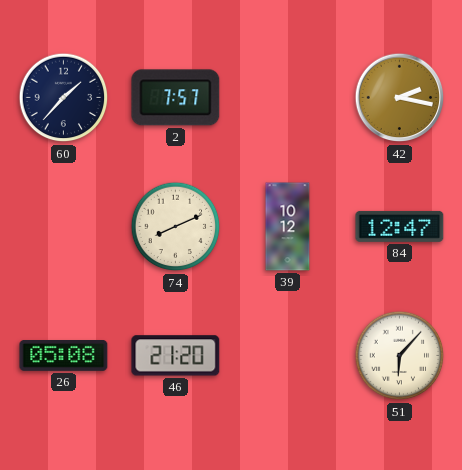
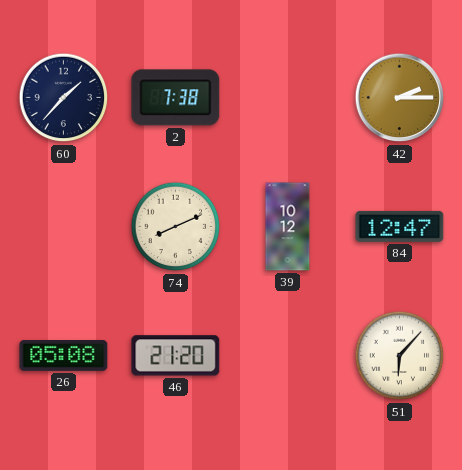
2: 7:57 -> 7:38
42: 2:17 -> 2:15
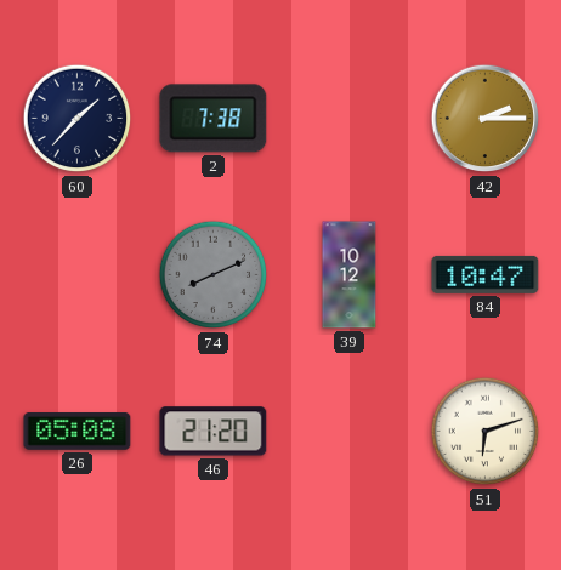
74 dial: cream -> grey
84: 12:47 -> 10:47
51: 6:07 -> 6:12
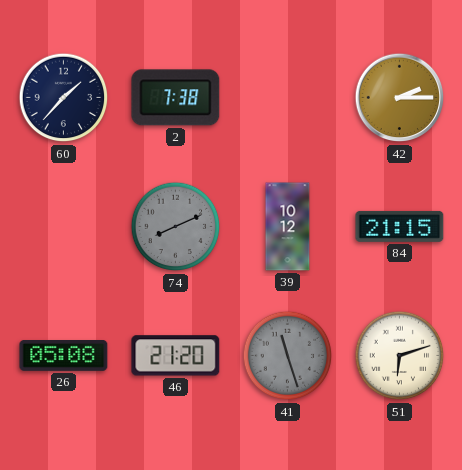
84: 10:47 -> 21:15
41: none -> 11:27
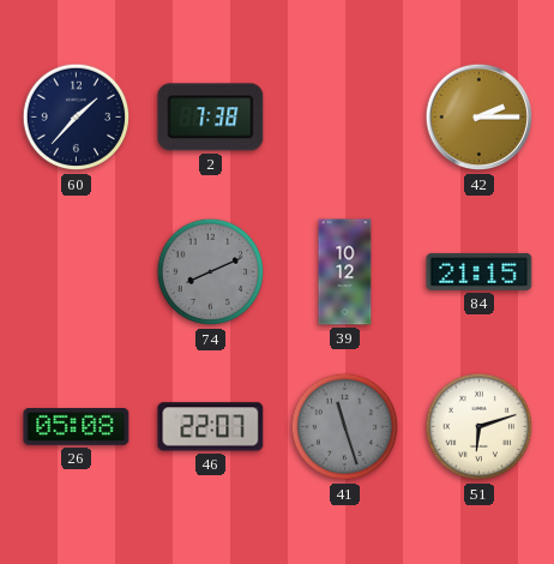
46: 21:20 -> 22:07
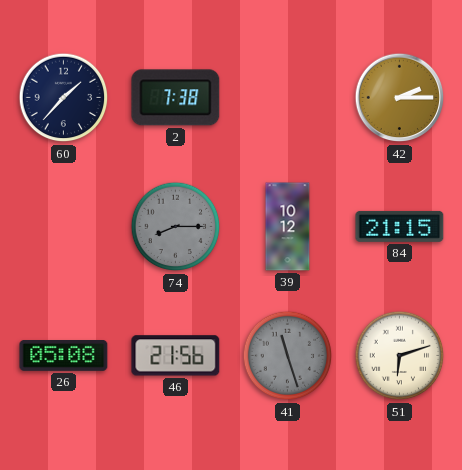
74: 8:11 -> 8:15
46: 22:07 -> 21:56
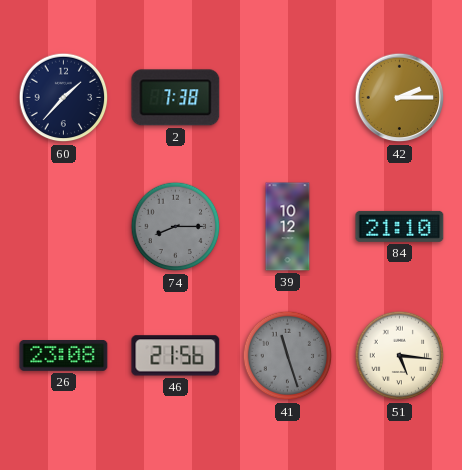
84: 21:15 -> 21:10
26: 05:08 -> 23:08
51: 6:12 -> 5:16
